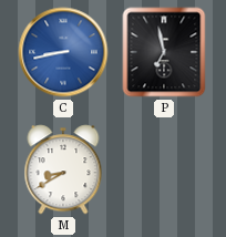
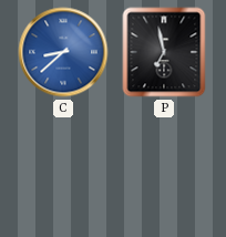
C: 8:43 -> 8:38
M: 8:40 -> none
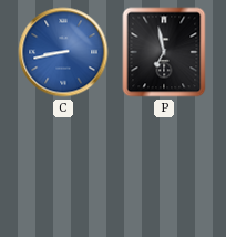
C: 8:38 -> 8:43
